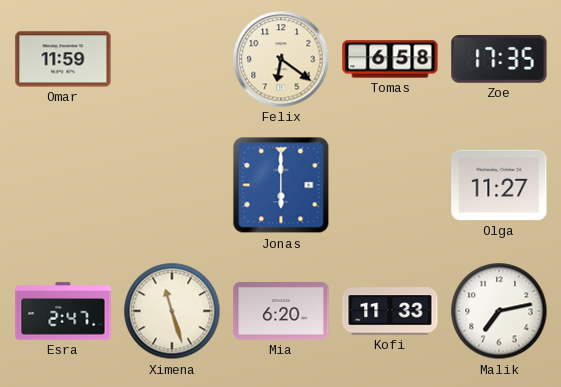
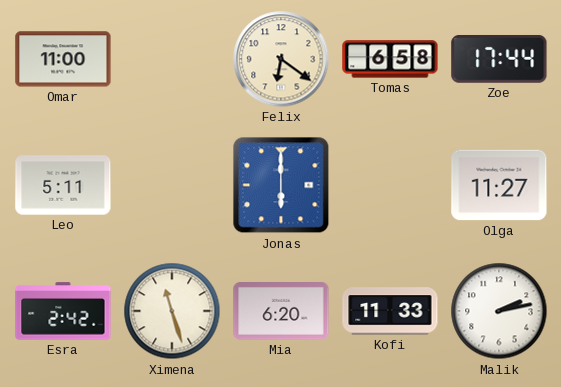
Omar: 11:59 -> 11:00
Zoe: 17:35 -> 17:44
Leo: none -> 5:11
Esra: 2:47 -> 2:42
Malik: 7:13 -> 2:13
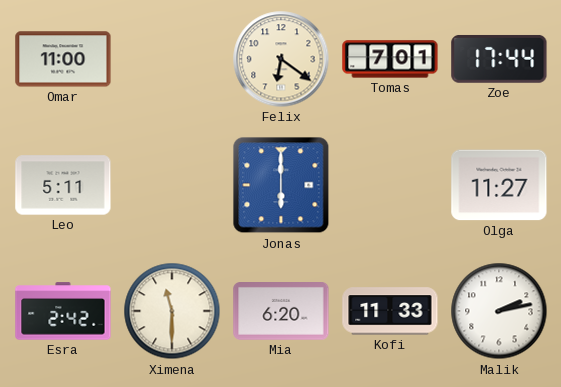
Tomas: 6:58 -> 7:01
Ximena: 11:27 -> 11:30
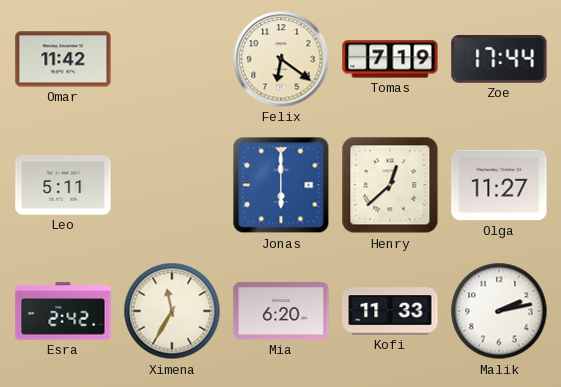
Omar: 11:00 -> 11:42
Tomas: 7:01 -> 7:19
Henry: none -> 12:38
Ximena: 11:30 -> 11:35
